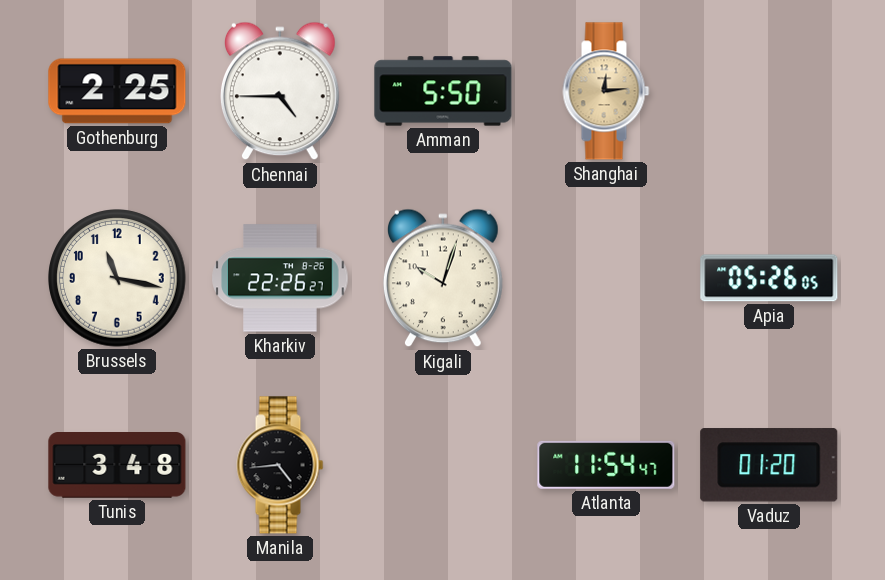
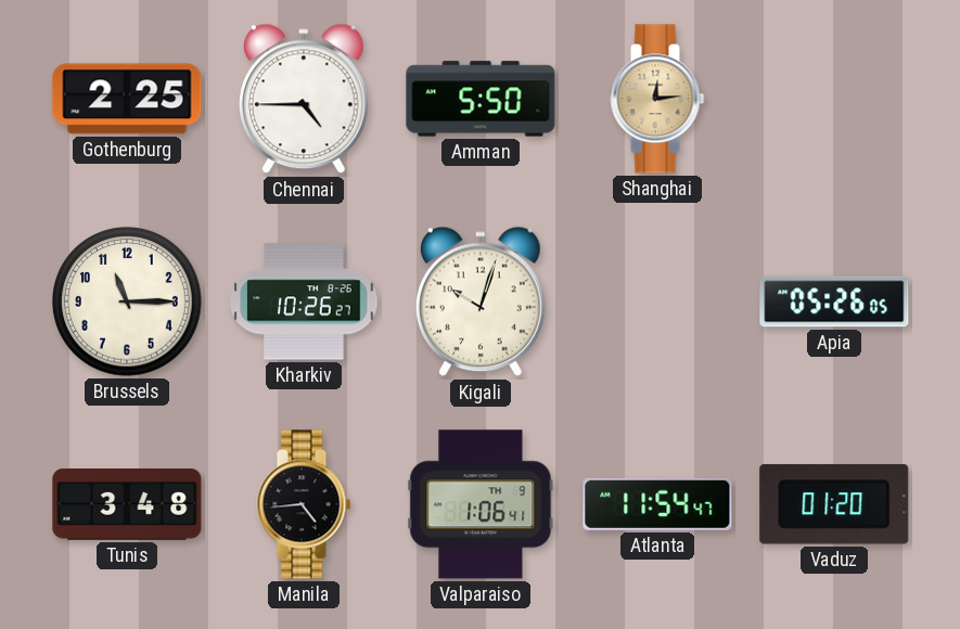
Brussels: 11:17 -> 11:15
Kharkiv: 22:26 -> 10:26
Valparaiso: none -> 1:06
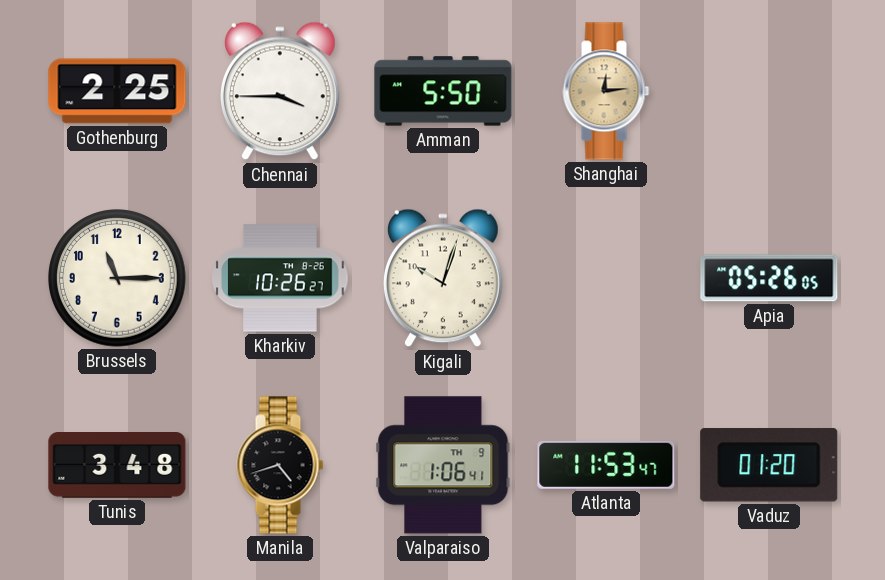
Chennai: 4:45 -> 3:45
Manila: 4:44 -> 4:42
Atlanta: 11:54 -> 11:53
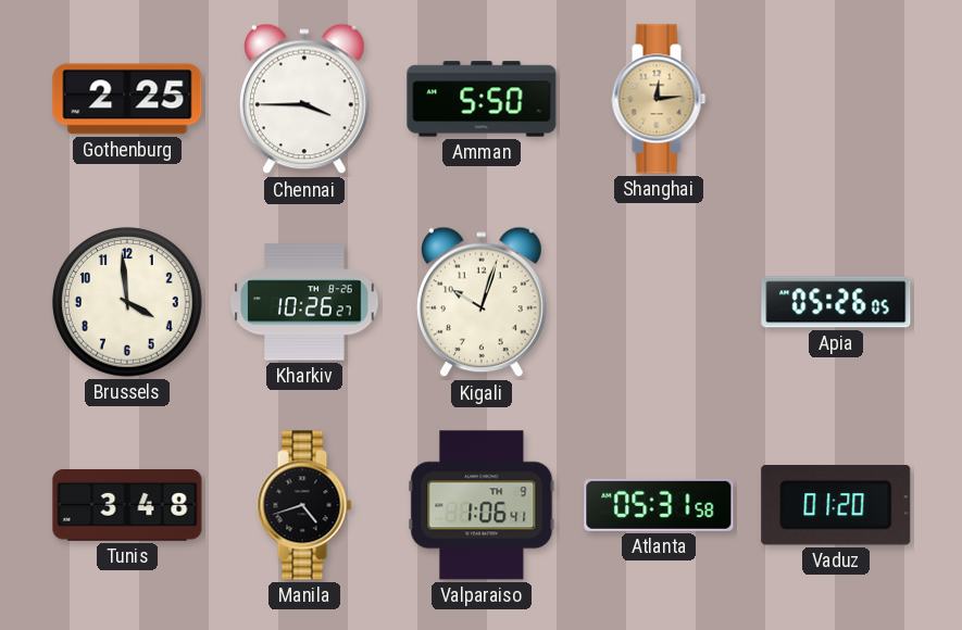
Brussels: 11:15 -> 3:59
Atlanta: 11:53 -> 05:31
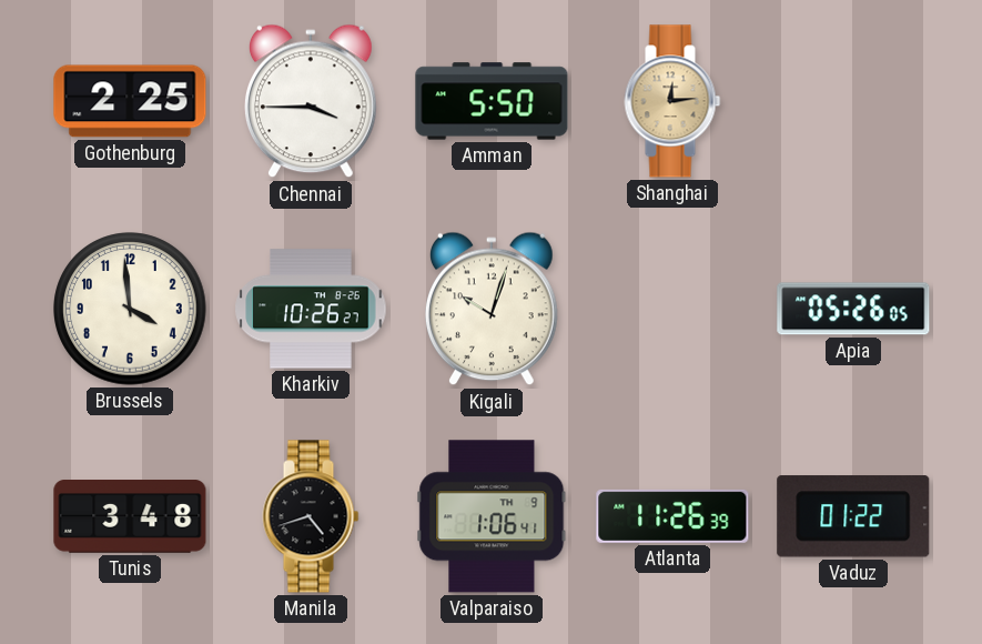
Atlanta: 05:31 -> 11:26
Vaduz: 01:20 -> 01:22
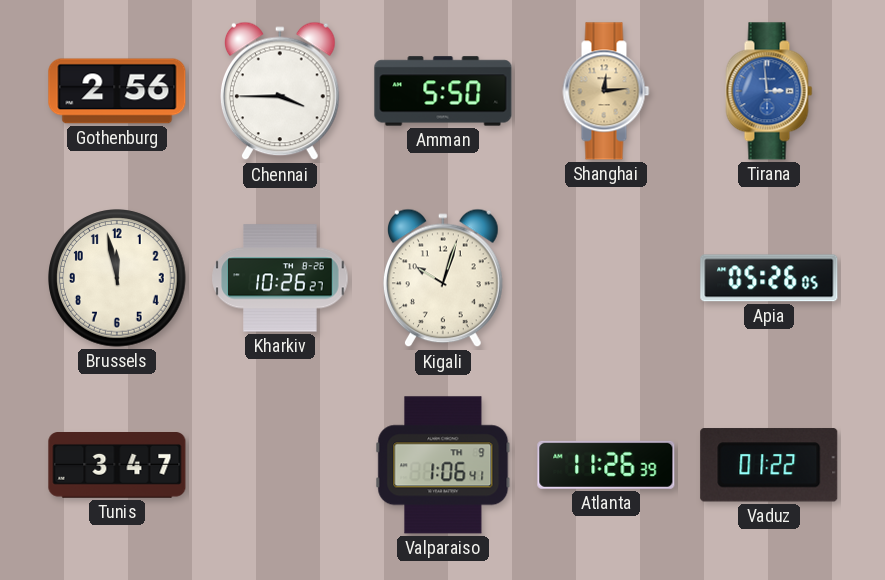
Gothenburg: 2:25 -> 2:56
Tirana: none -> 2:59
Brussels: 3:59 -> 11:58
Tunis: 3:48 -> 3:47
Manila: 4:42 -> none
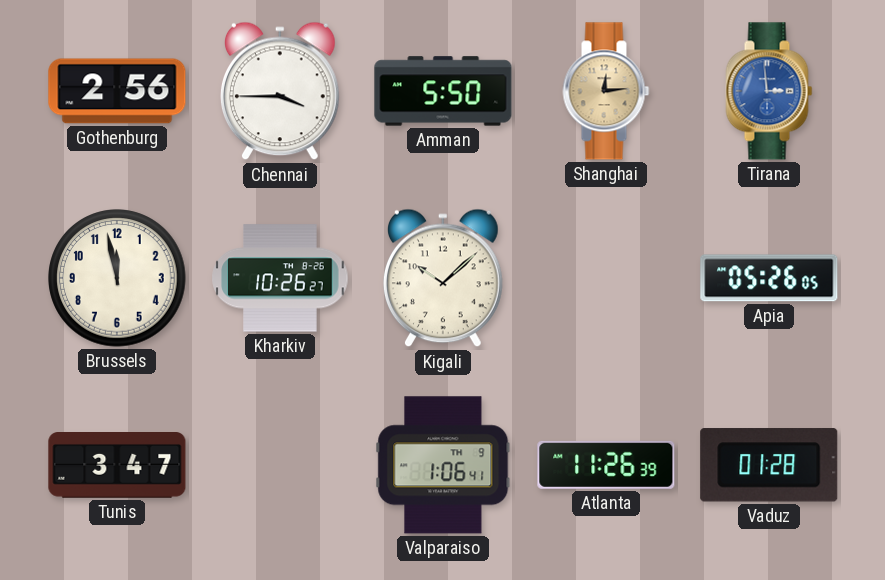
Kigali: 10:03 -> 10:08
Vaduz: 01:22 -> 01:28
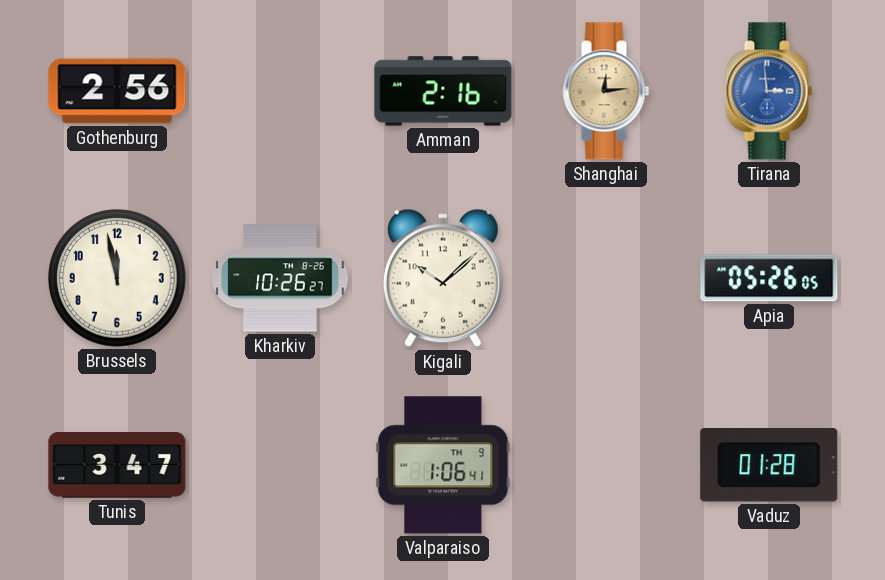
Chennai: 3:45 -> none
Amman: 5:50 -> 2:16
Atlanta: 11:26 -> none
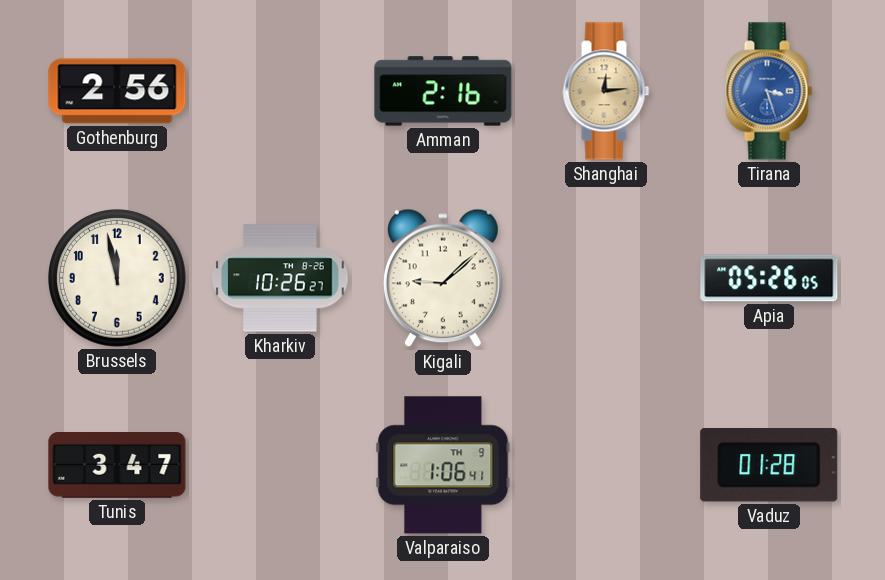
Tirana: 2:59 -> 3:27
Kigali: 10:08 -> 9:08
